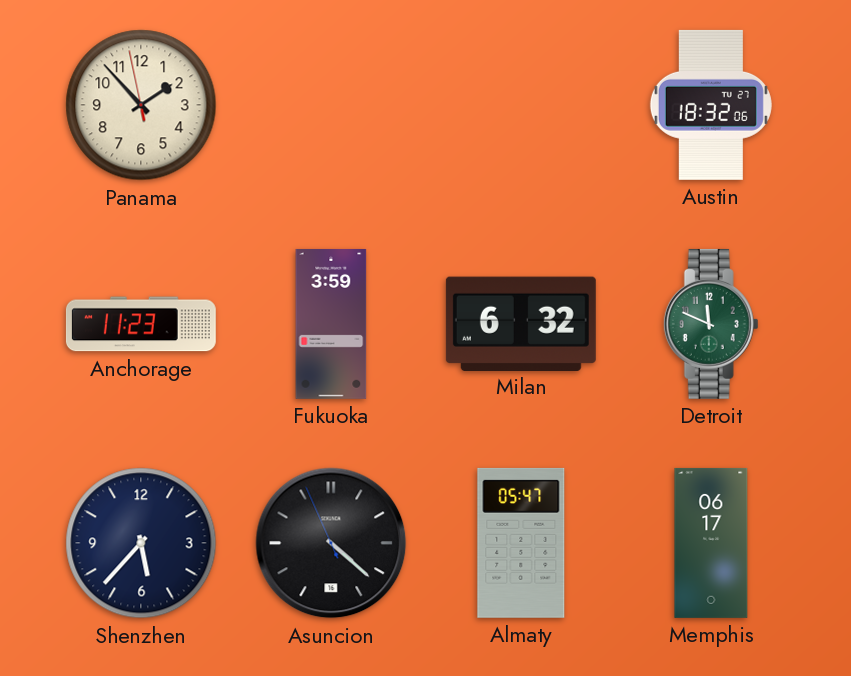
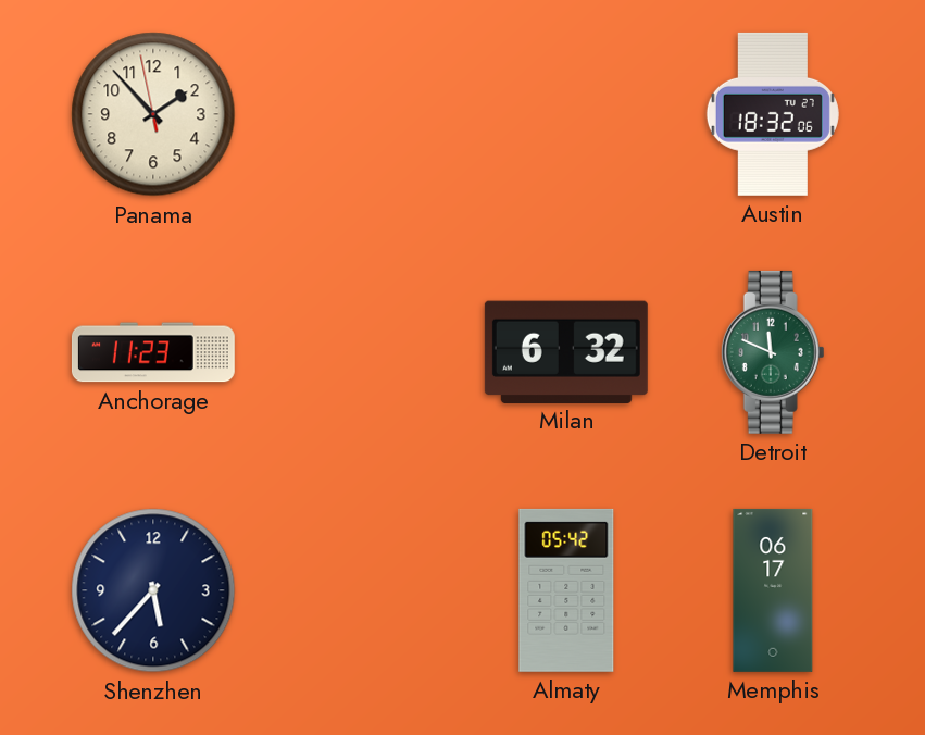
Fukuoka: 3:59 -> none
Asuncion: 4:21 -> none
Almaty: 05:47 -> 05:42
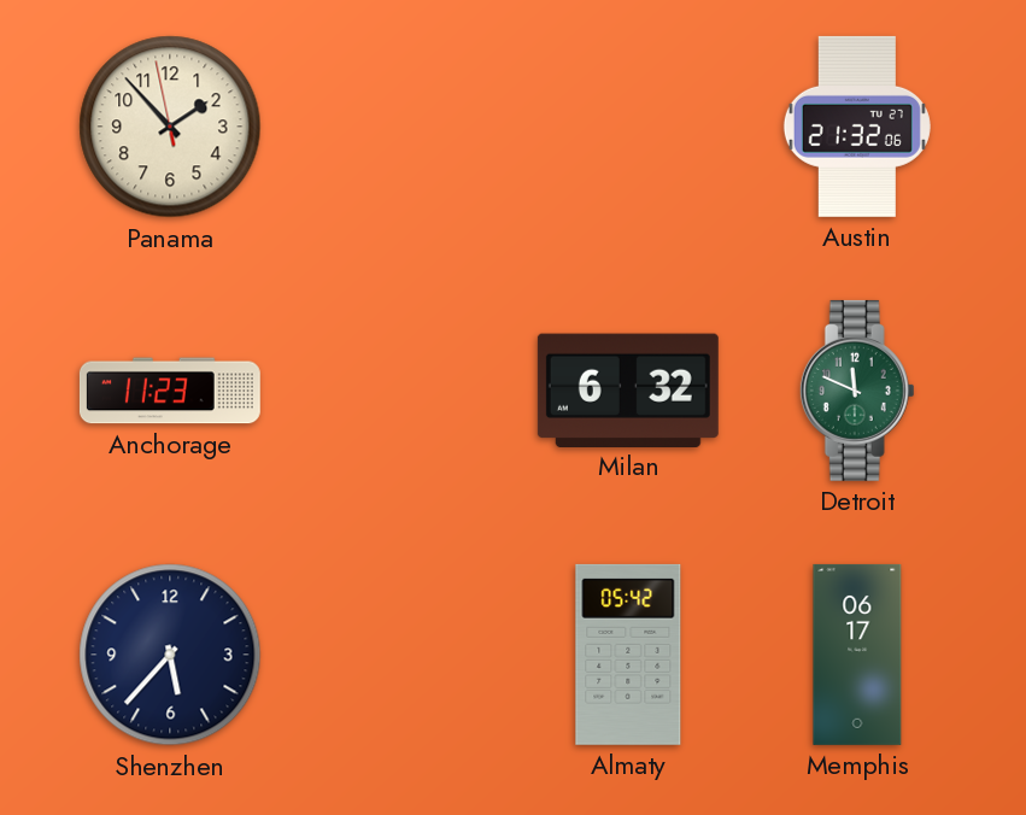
Austin: 18:32 -> 21:32
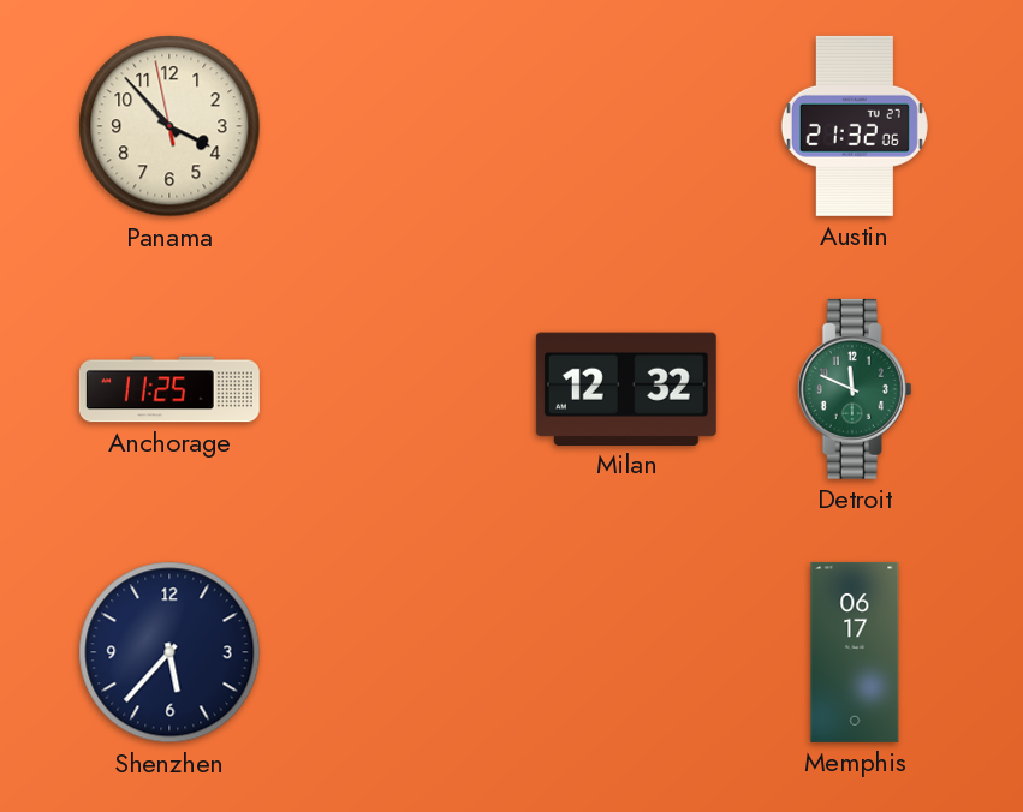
Panama: 1:52 -> 3:52
Anchorage: 11:23 -> 11:25
Milan: 6:32 -> 12:32
Almaty: 05:42 -> none
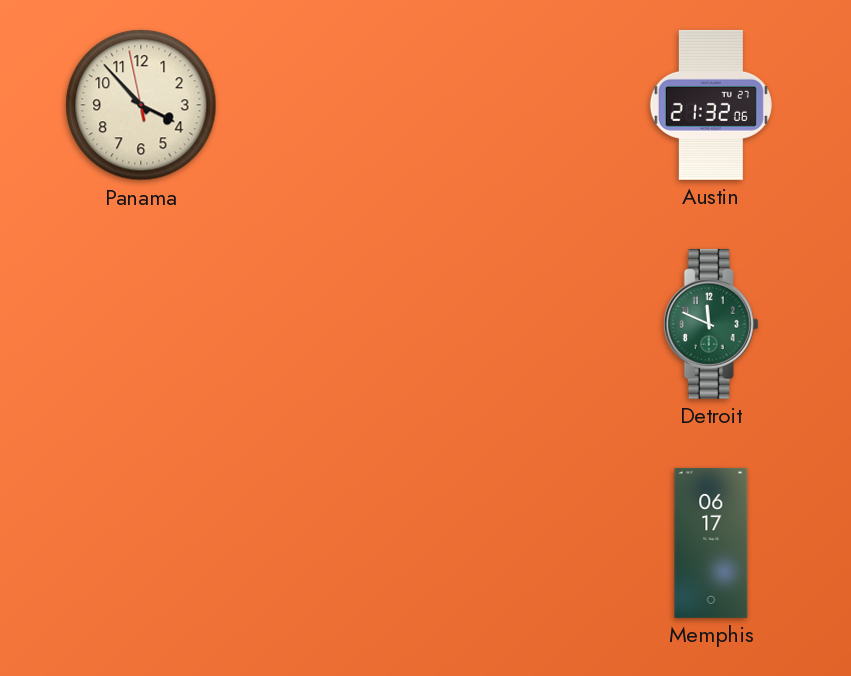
Anchorage: 11:25 -> none
Milan: 12:32 -> none
Shenzhen: 5:37 -> none
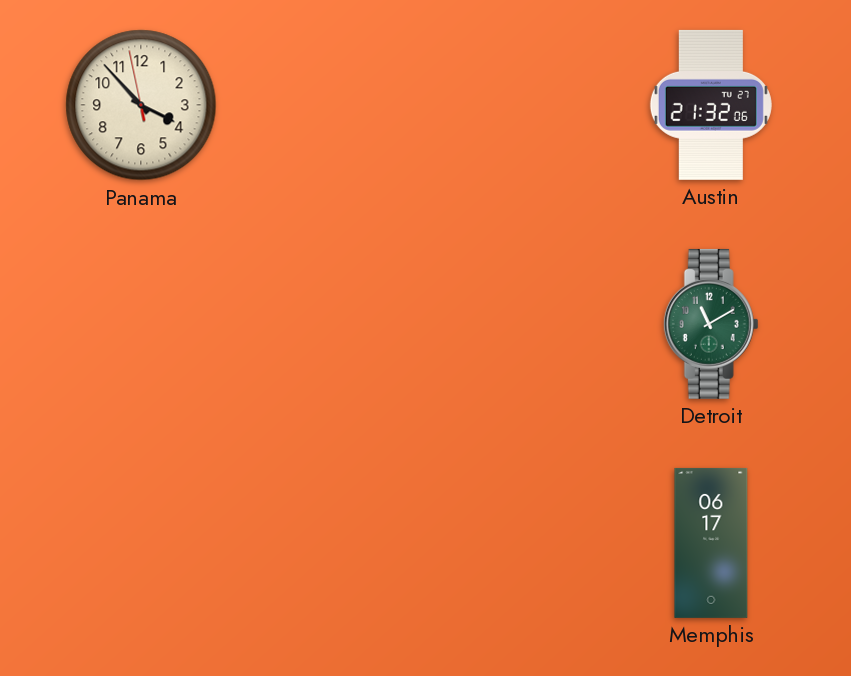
Detroit: 11:49 -> 11:10
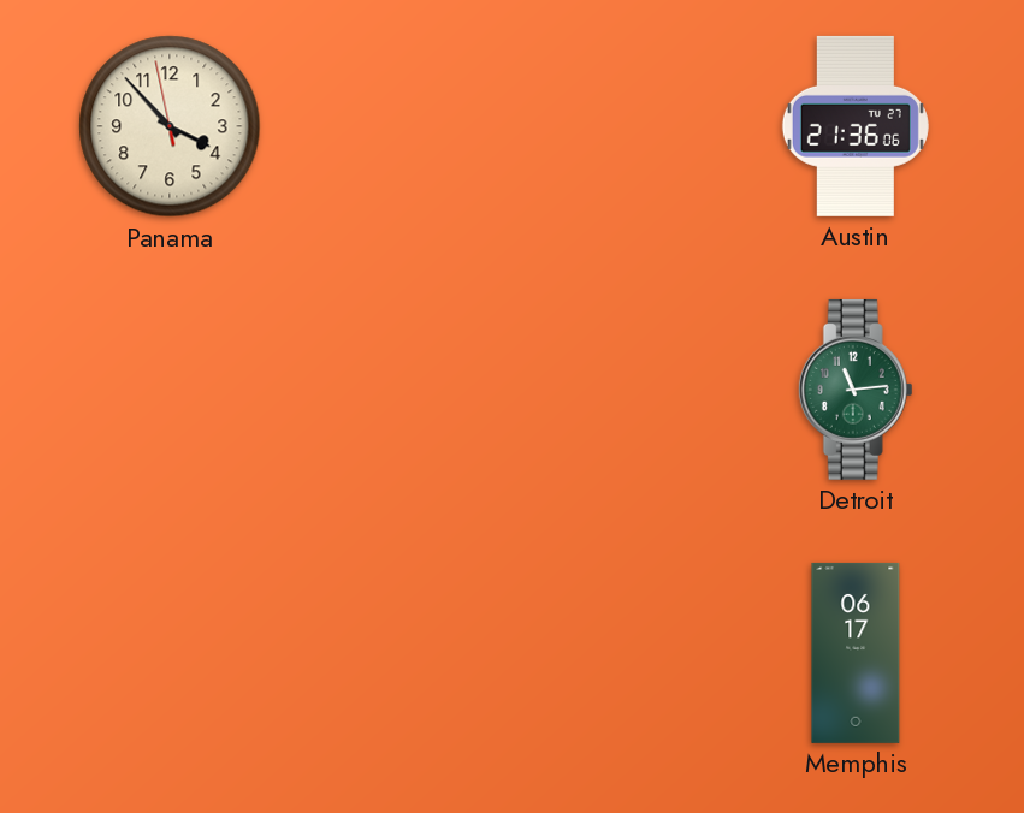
Austin: 21:32 -> 21:36
Detroit: 11:10 -> 11:14
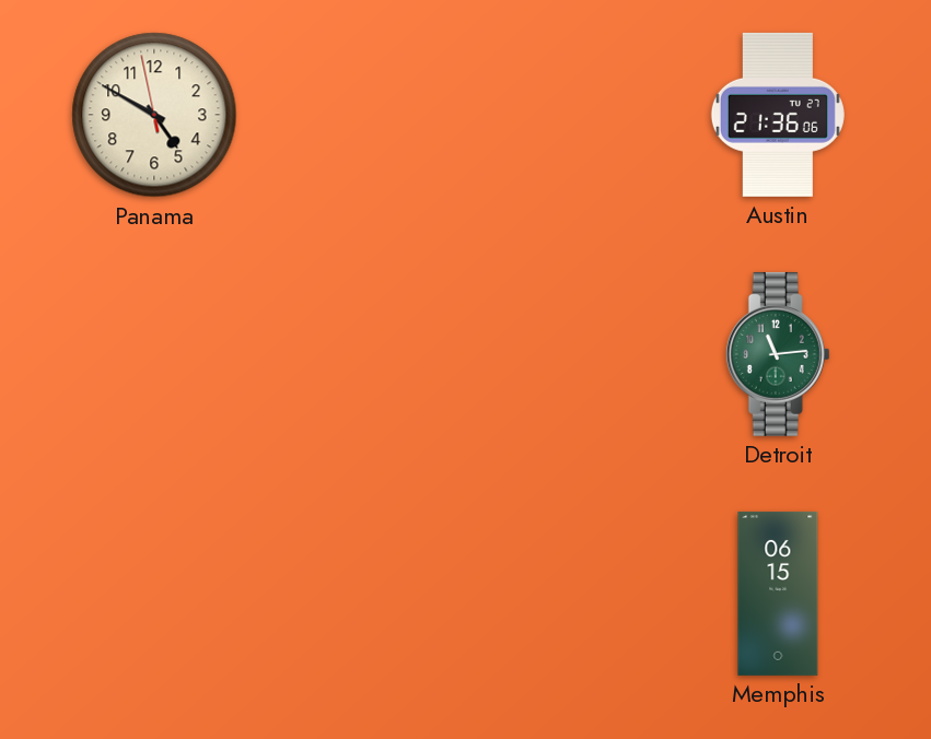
Panama: 3:52 -> 4:49
Memphis: 06:17 -> 06:15
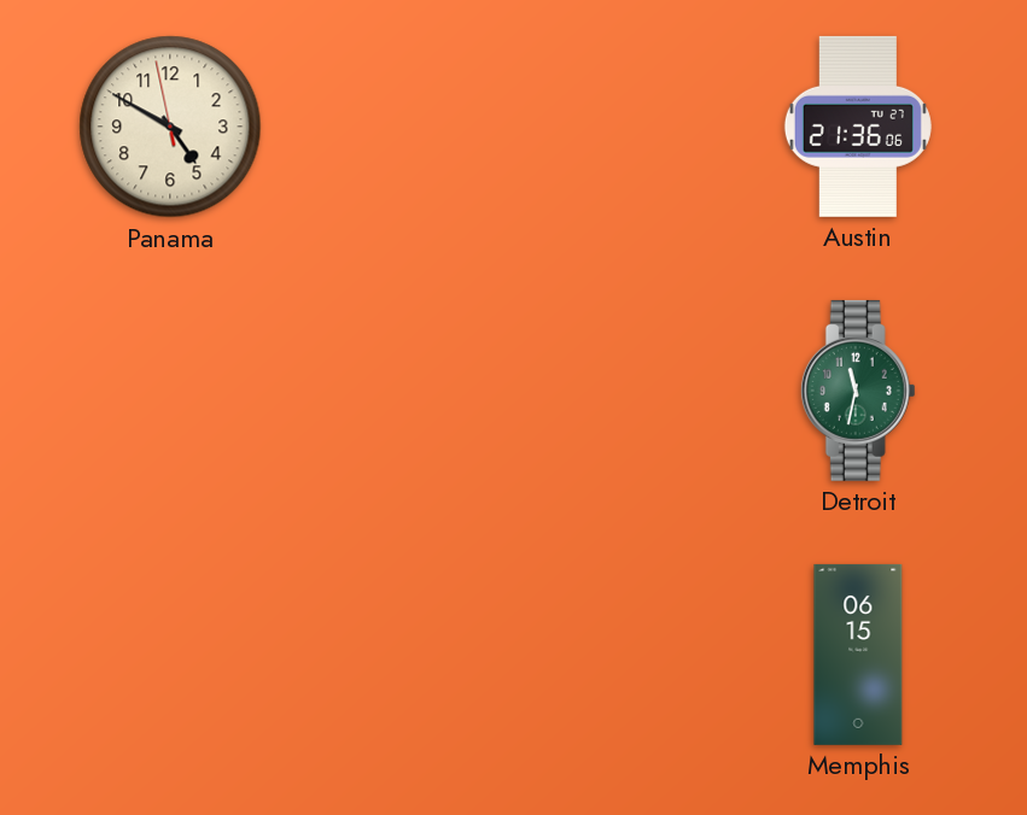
Detroit: 11:14 -> 11:32
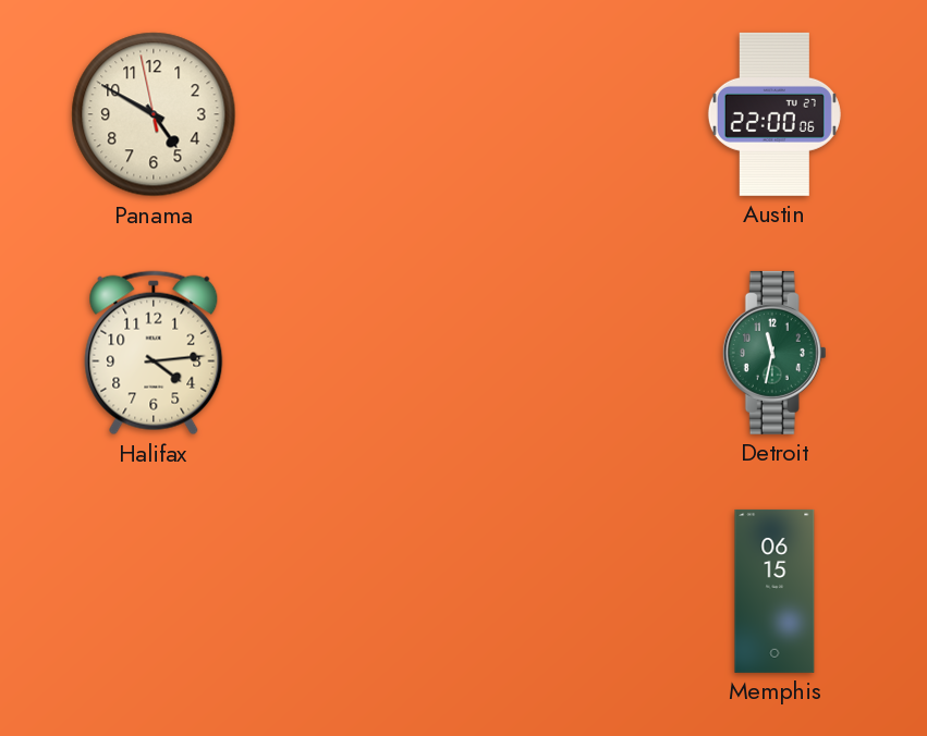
Austin: 21:36 -> 22:00
Halifax: none -> 4:14
